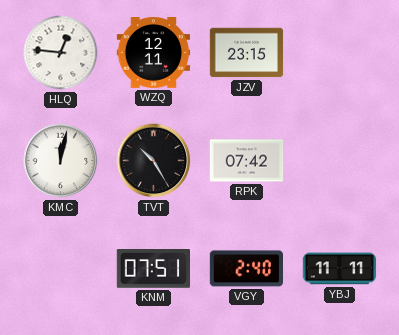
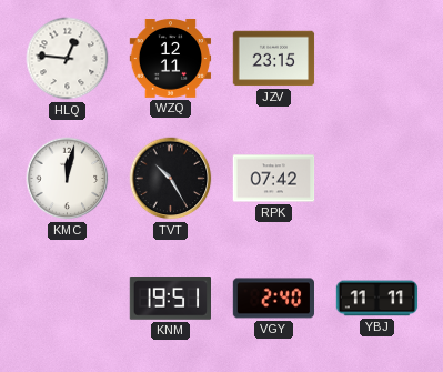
KNM: 07:51 -> 19:51
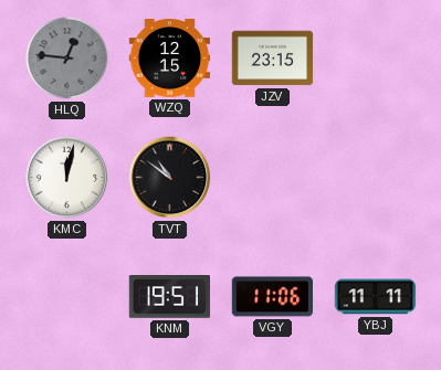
HLQ dial: white -> grey
WZQ: 12:11 -> 12:15
TVT: 10:25 -> 10:51
RPK: 07:42 -> none
VGY: 2:40 -> 11:06
